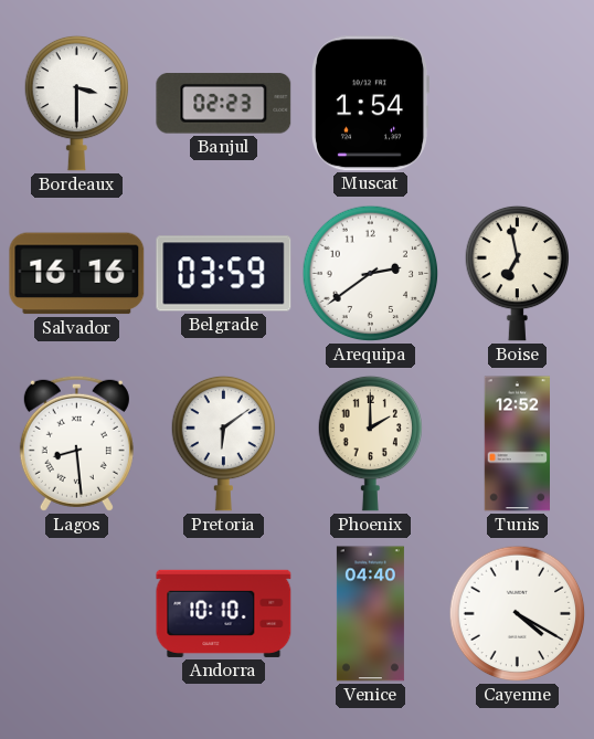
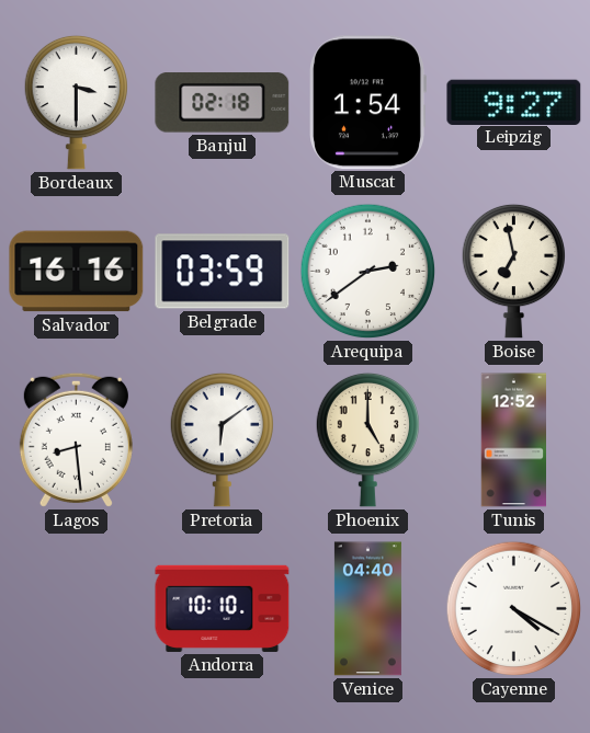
Banjul: 02:23 -> 02:18
Leipzig: none -> 9:27
Phoenix: 2:00 -> 5:00
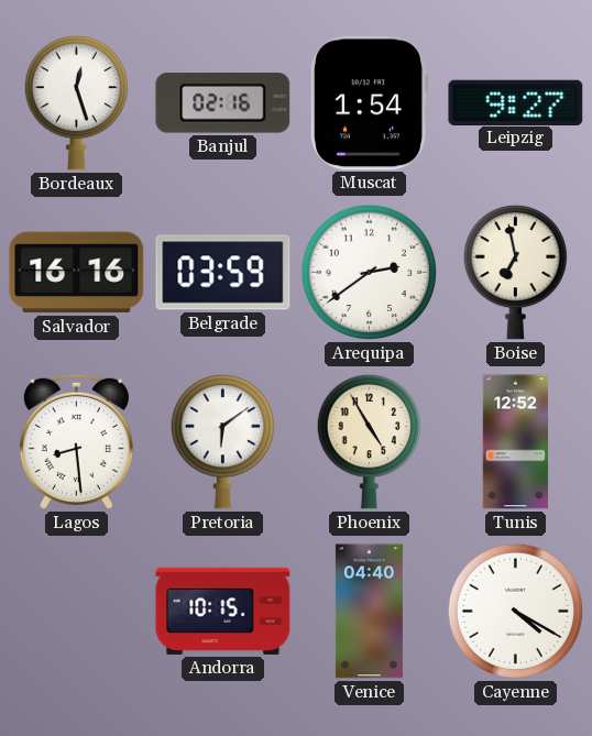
Bordeaux: 3:30 -> 12:27
Banjul: 02:18 -> 02:16
Phoenix: 5:00 -> 4:55
Andorra: 10:10 -> 10:15
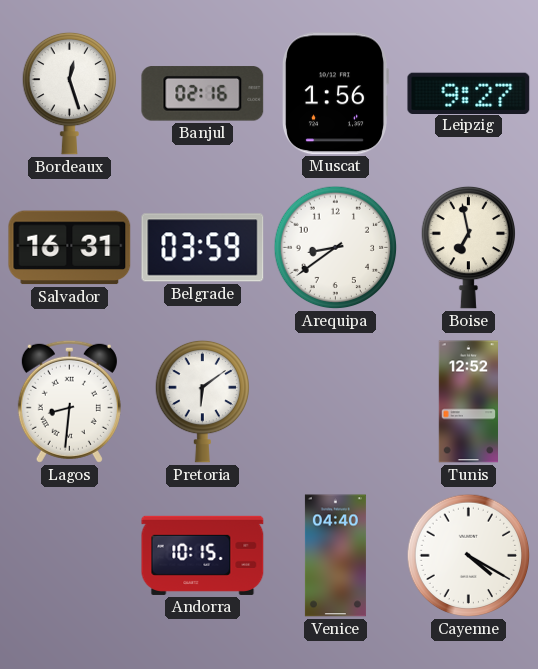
Muscat: 1:54 -> 1:56
Salvador: 16:16 -> 16:31
Arequipa: 2:39 -> 8:39
Lagos: 8:29 -> 8:31
Phoenix: 4:55 -> none
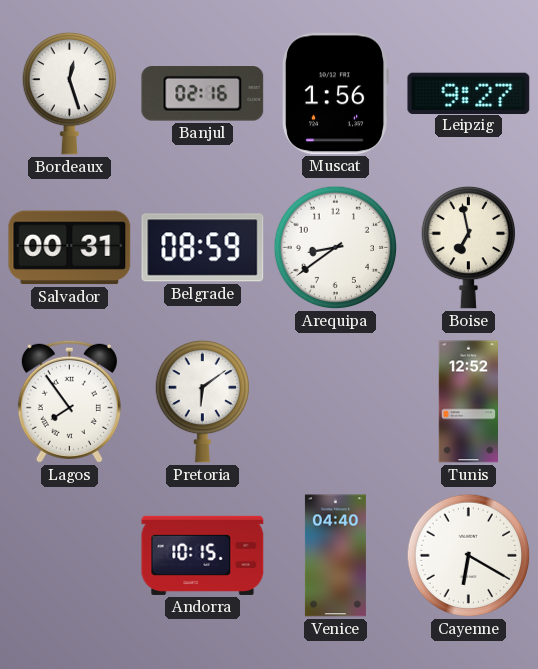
Salvador: 16:31 -> 00:31
Belgrade: 03:59 -> 08:59
Lagos: 8:31 -> 7:54
Cayenne: 4:20 -> 6:20
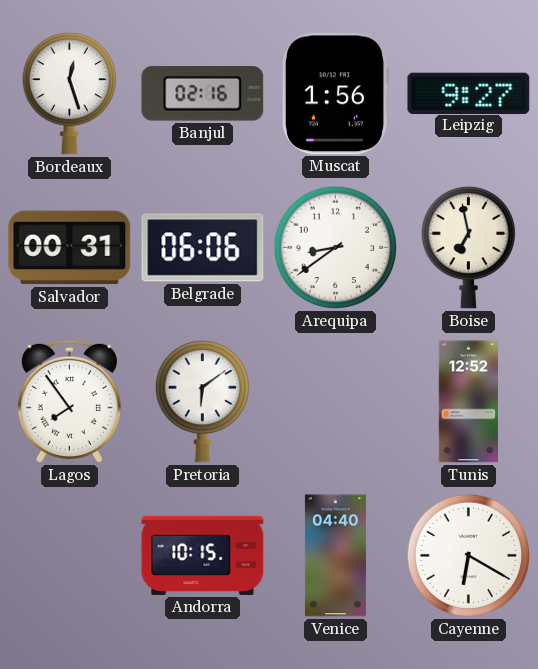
Belgrade: 08:59 -> 06:06
